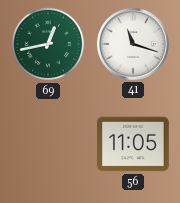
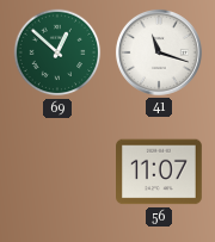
69: 12:43 -> 12:52
56: 11:05 -> 11:07
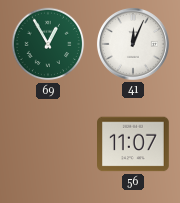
69: 12:52 -> 12:55
41: 11:18 -> 12:04
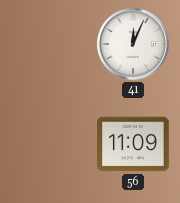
69: 12:55 -> none
56: 11:07 -> 11:09
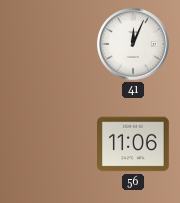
56: 11:09 -> 11:06
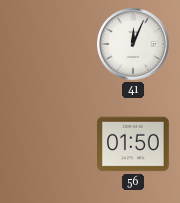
56: 11:06 -> 01:50
